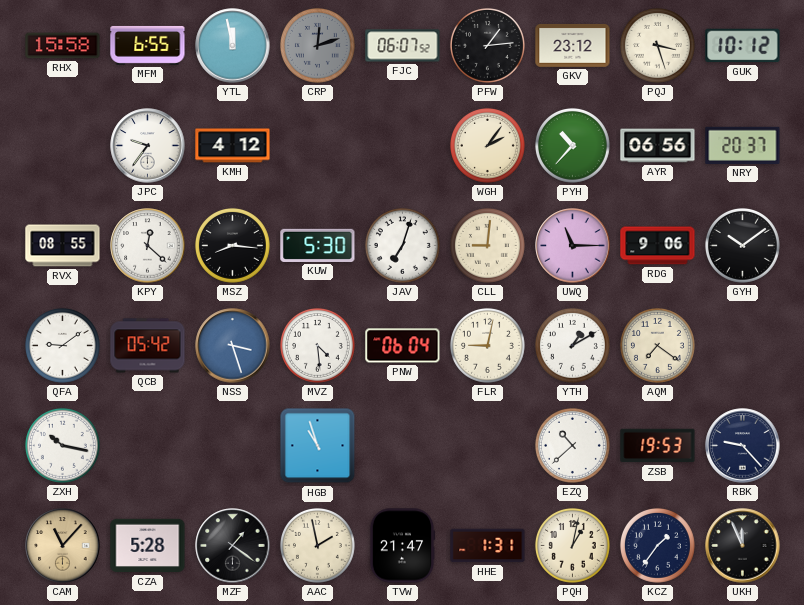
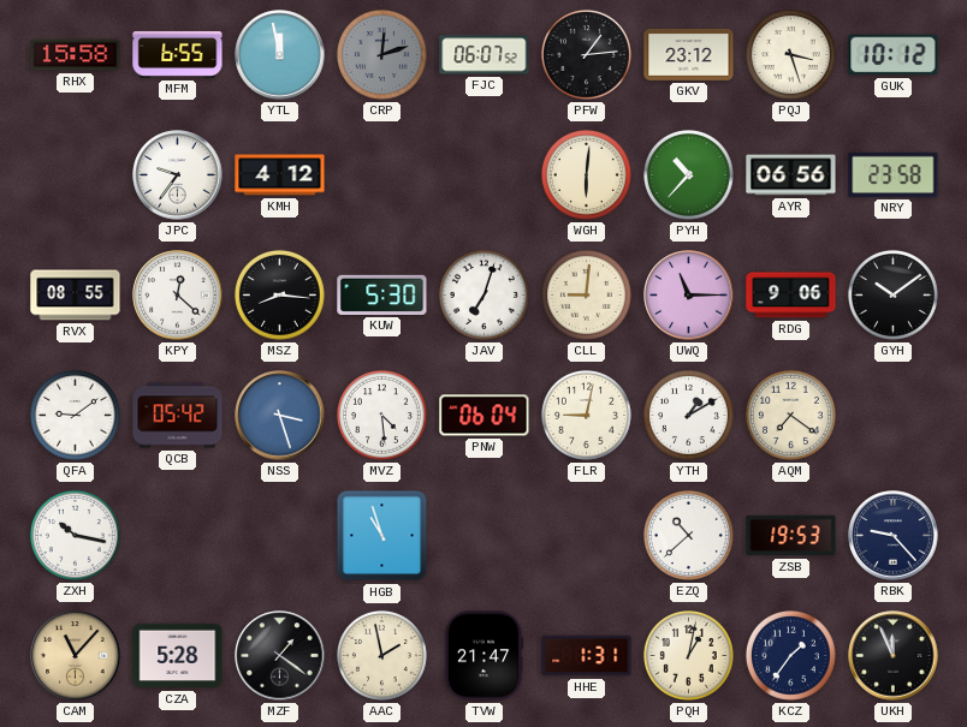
WGH: 2:06 -> 6:01
NRY: 20:37 -> 23:58
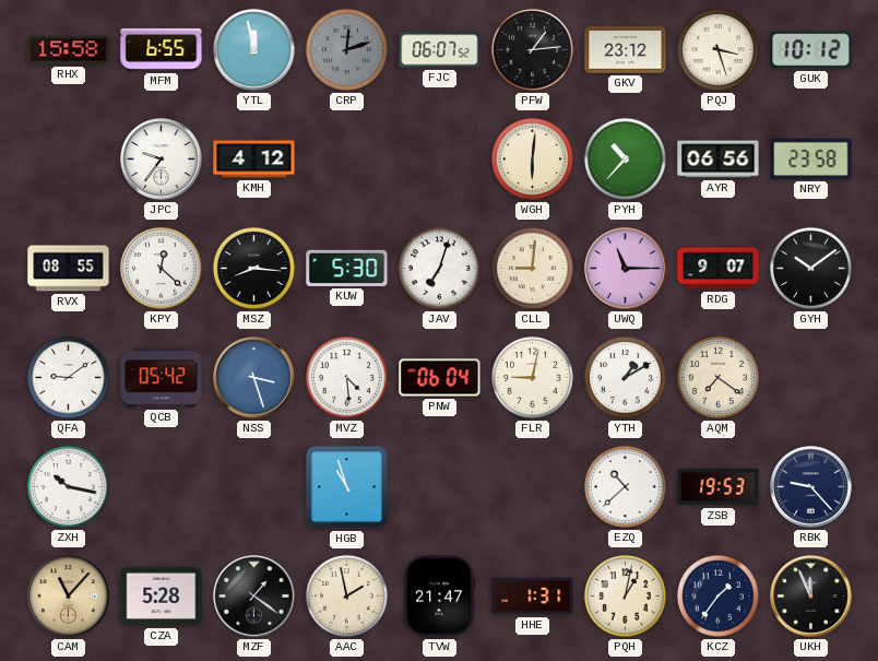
RDG: 9:06 -> 9:07
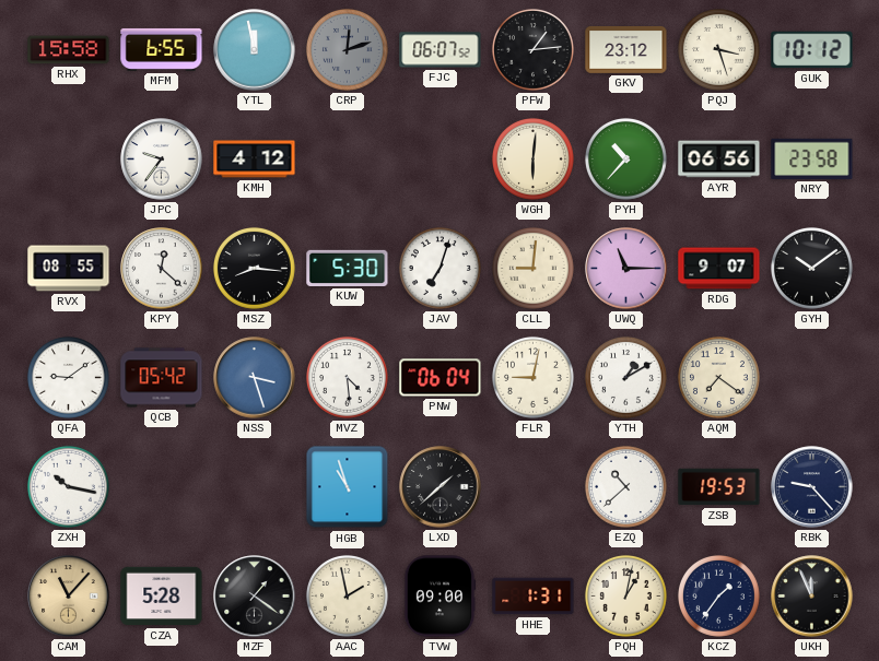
LXD: none -> 1:38
TVW: 21:47 -> 09:00
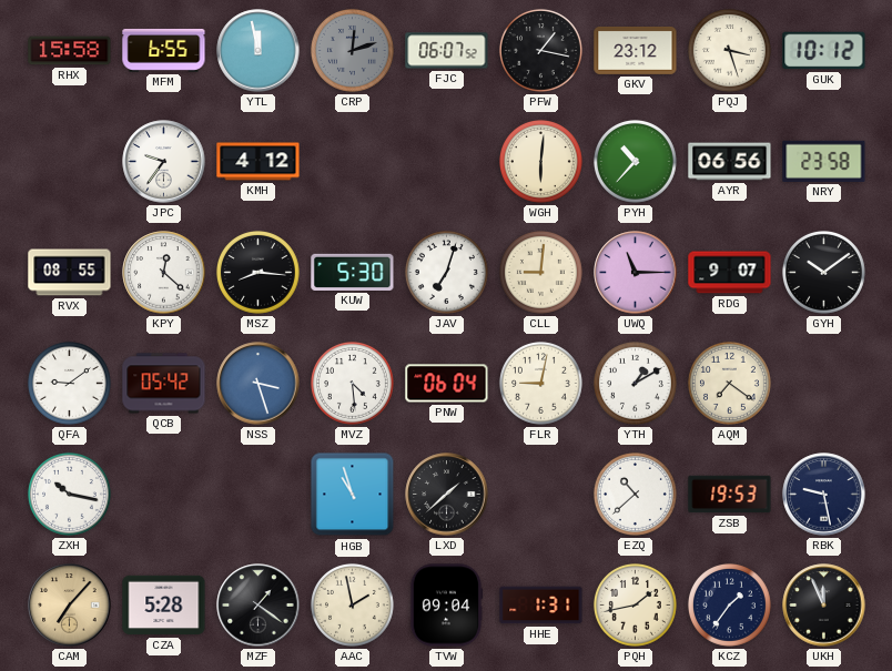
PFW: 1:14 -> 1:17
RBK: 9:23 -> 9:28
CAM: 11:07 -> 7:07
TVW: 09:00 -> 09:04
PQH: 1:02 -> 1:43
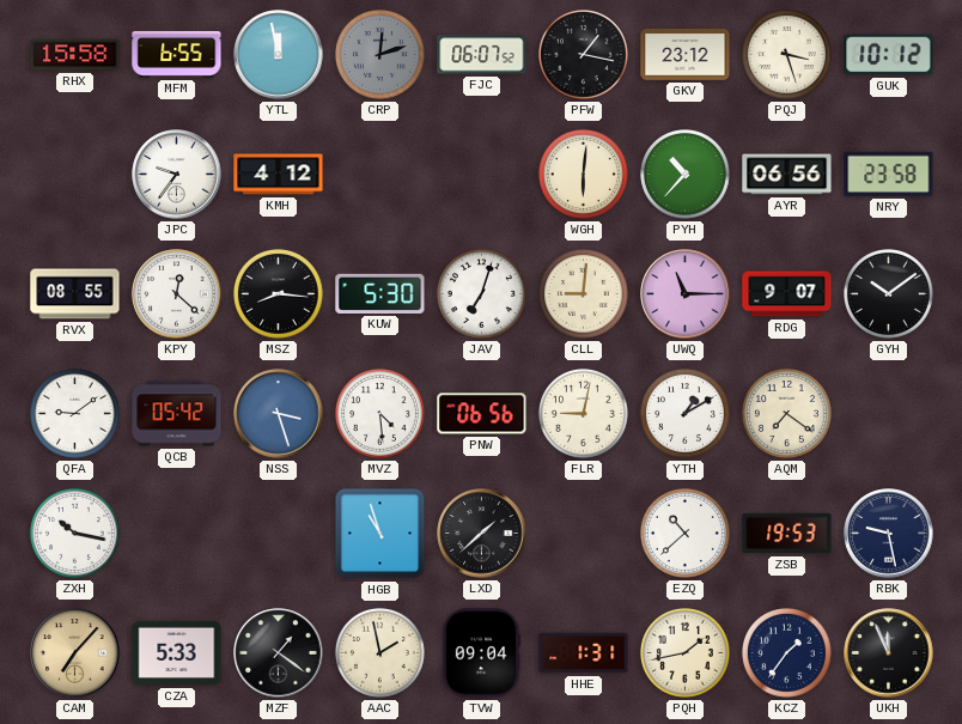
PNW: 06:04 -> 06:56
CZA: 5:28 -> 5:33
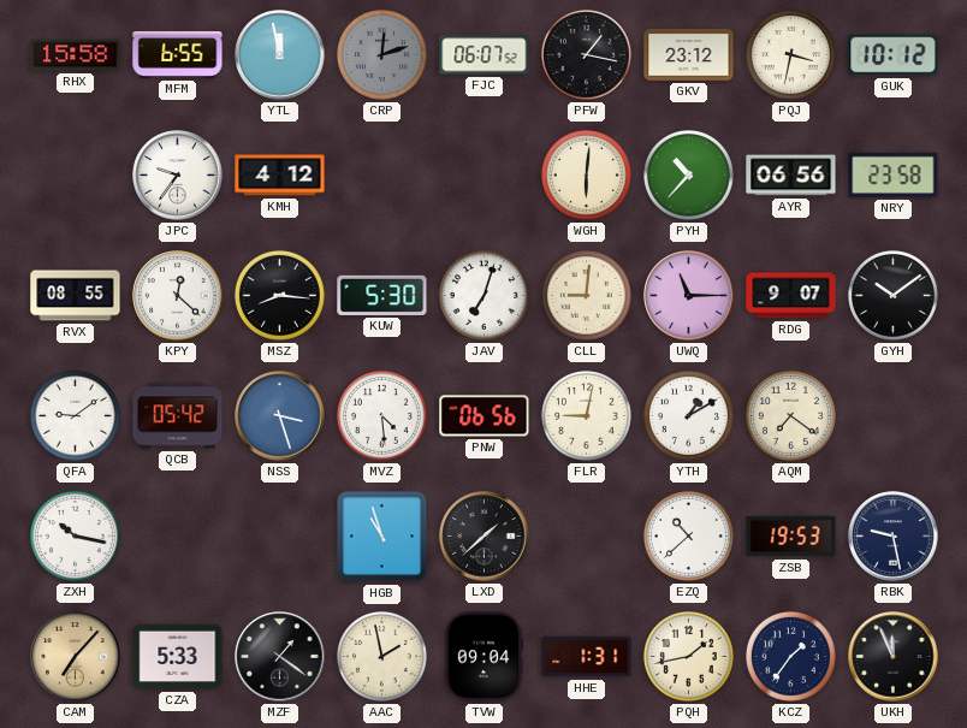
PQJ: 3:27 -> 3:32
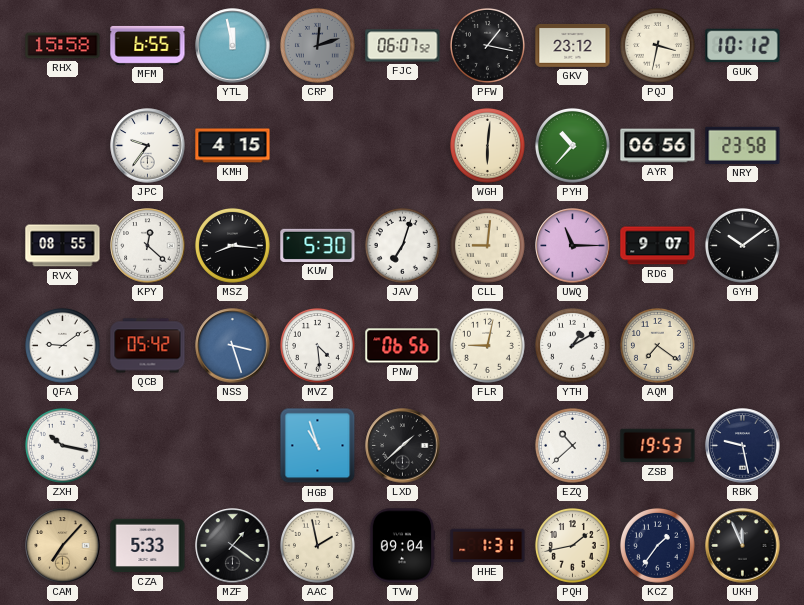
KMH: 4:12 -> 4:15
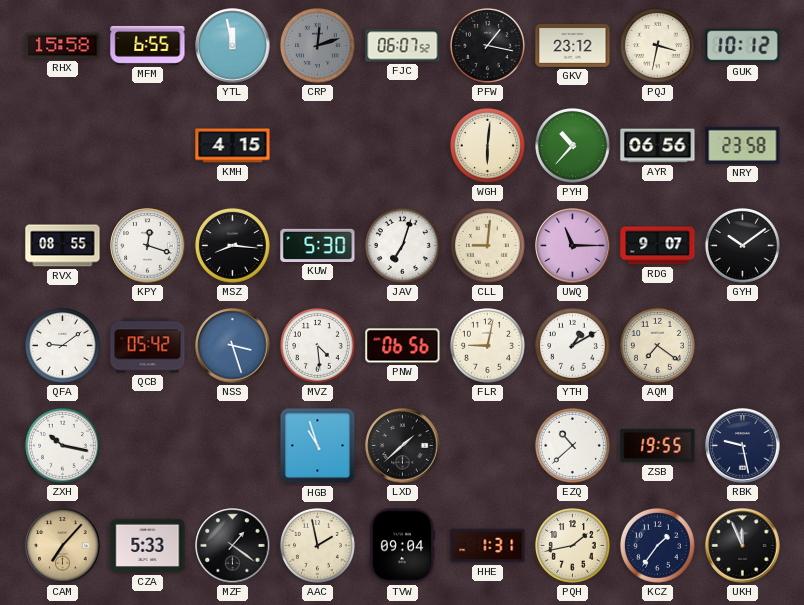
JPC: 9:36 -> none
KPY: 12:22 -> 12:18
ZSB: 19:53 -> 19:55
